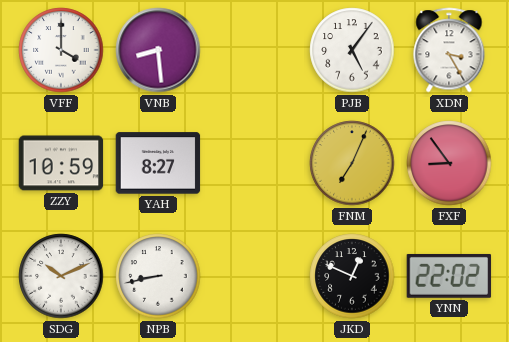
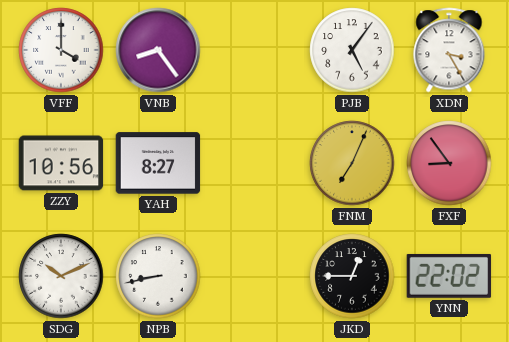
VNB: 8:29 -> 8:24
ZZY: 10:59 -> 10:56
JKD: 12:49 -> 12:45
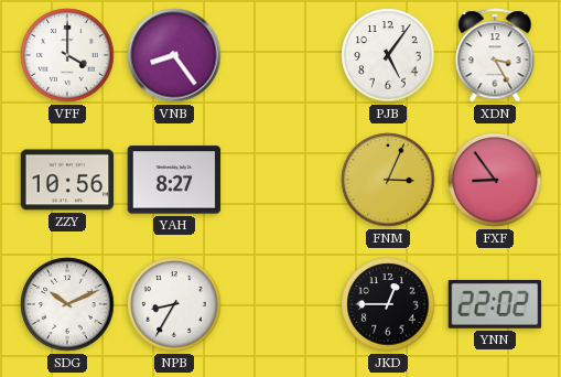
FNM: 7:04 -> 3:04
NPB: 8:43 -> 8:35
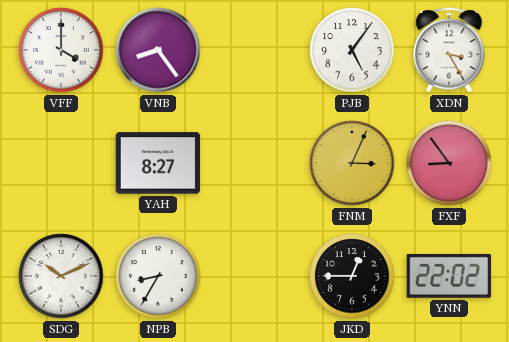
ZZY: 10:56 -> none
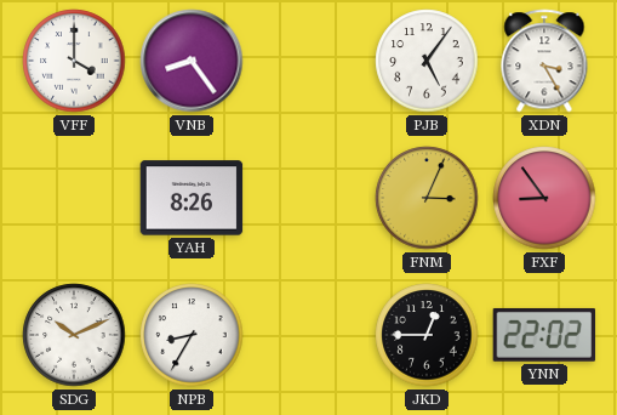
YAH: 8:27 -> 8:26
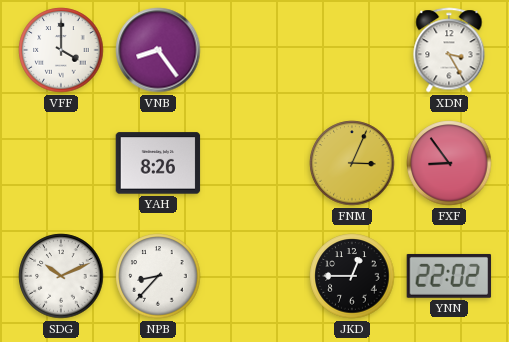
PJB: 5:06 -> none
NPB: 8:35 -> 8:37
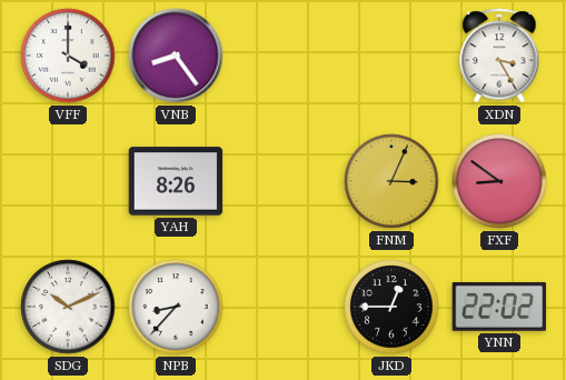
FXF: 8:54 -> 8:51
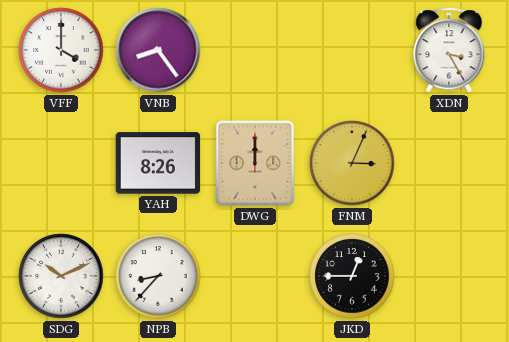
DWG: none -> 12:00
FXF: 8:51 -> none
YNN: 22:02 -> none
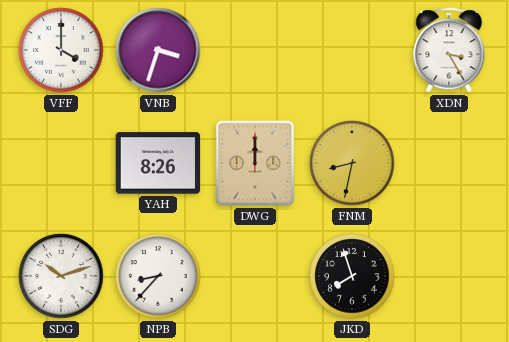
VNB: 8:24 -> 3:33
FNM: 3:04 -> 8:32
SDG: 10:11 -> 10:12
JKD: 12:45 -> 7:57
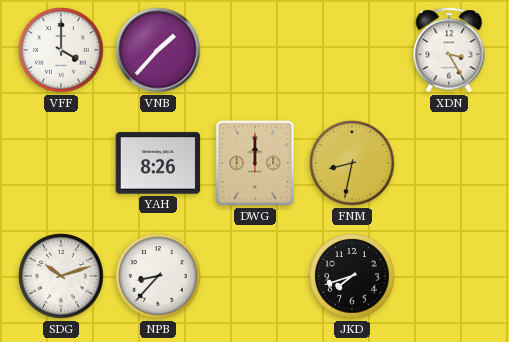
VNB: 3:33 -> 1:37
JKD: 7:57 -> 7:42
